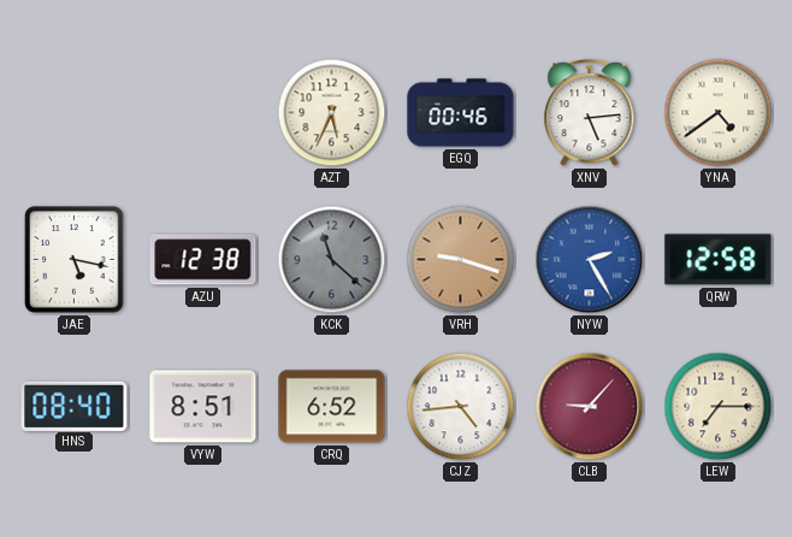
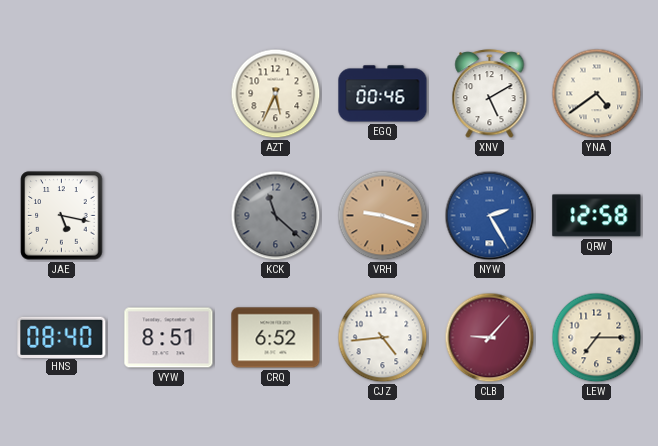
XNV: 5:14 -> 5:10
AZU: 12:38 -> none
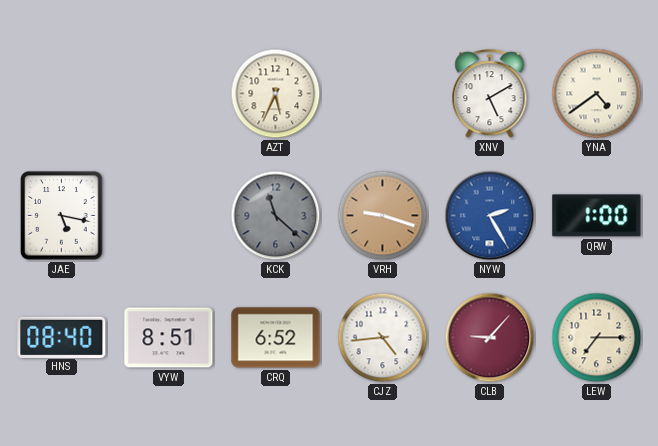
EGQ: 00:46 -> none
QRW: 12:58 -> 1:00
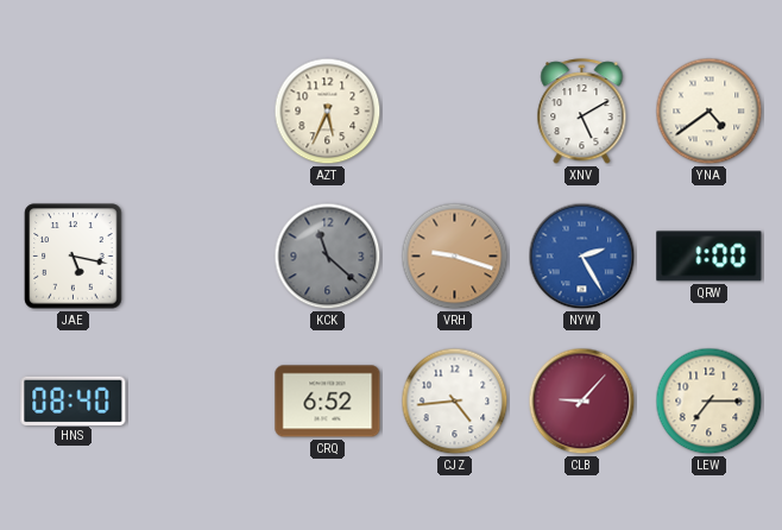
VYW: 8:51 -> none
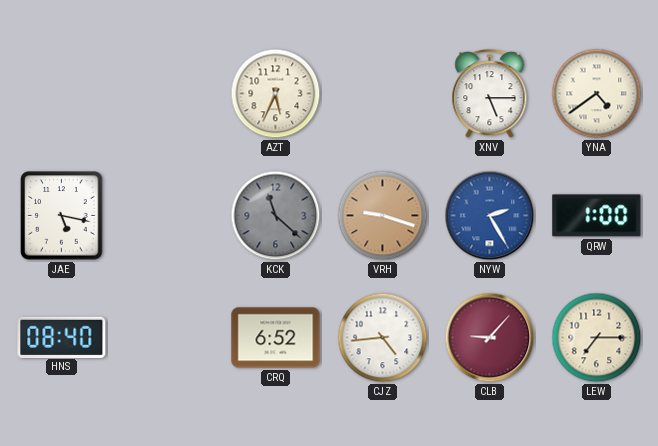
XNV: 5:10 -> 5:15
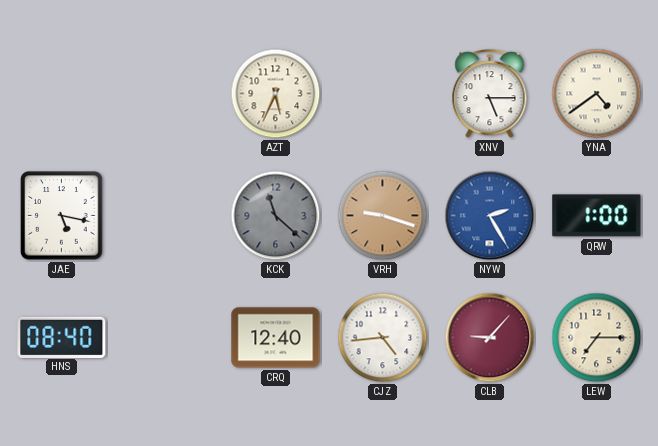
CRQ: 6:52 -> 12:40
